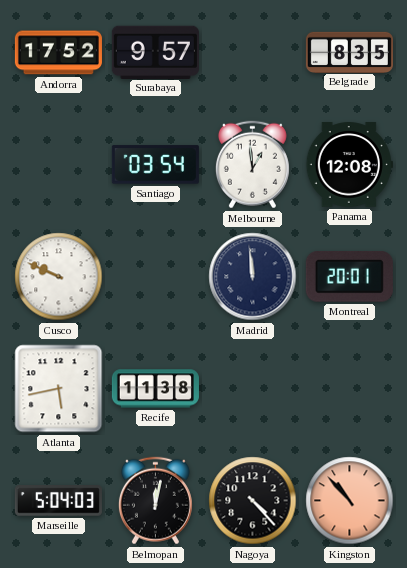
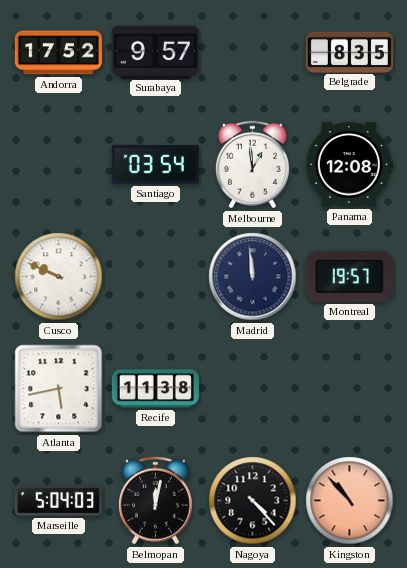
Montreal: 20:01 -> 19:57
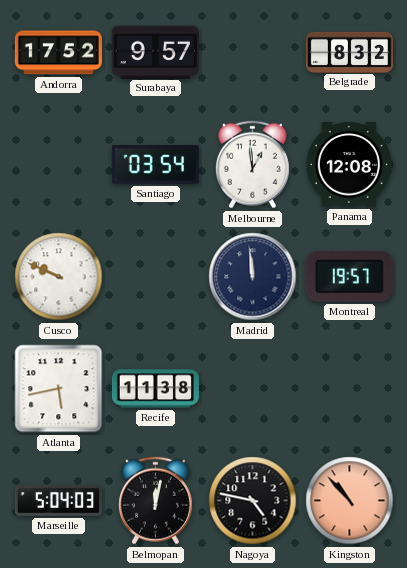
Belgrade: 8:35 -> 8:32
Nagoya: 4:23 -> 4:47
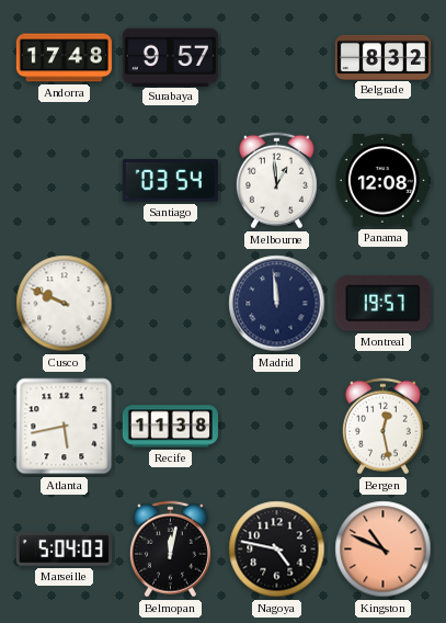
Andorra: 17:52 -> 17:48
Bergen: none -> 12:28
Kingston: 10:53 -> 10:49
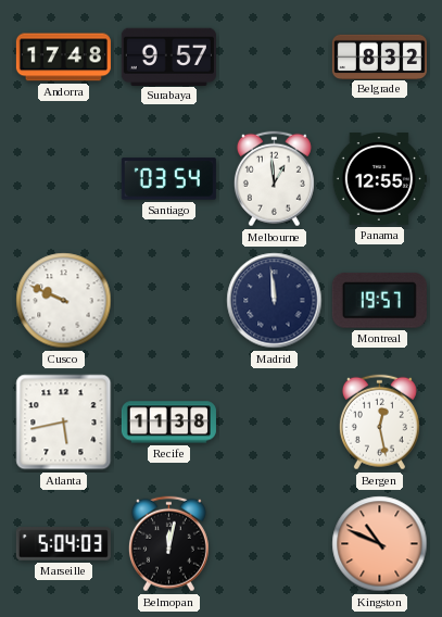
Panama: 12:08 -> 12:55
Nagoya: 4:47 -> none
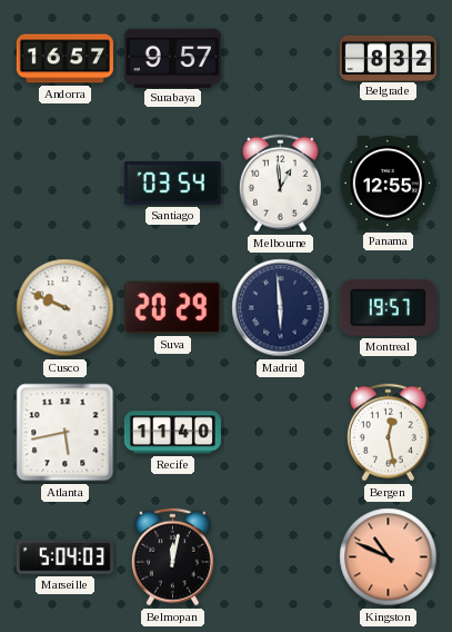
Andorra: 17:48 -> 16:57
Suva: none -> 20:29
Madrid: 11:59 -> 5:59
Recife: 11:38 -> 11:40
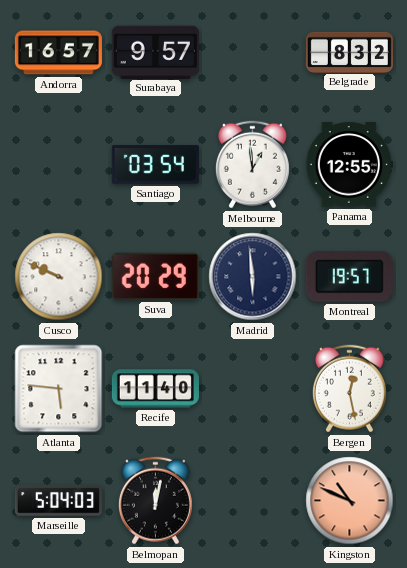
Atlanta: 5:43 -> 5:46
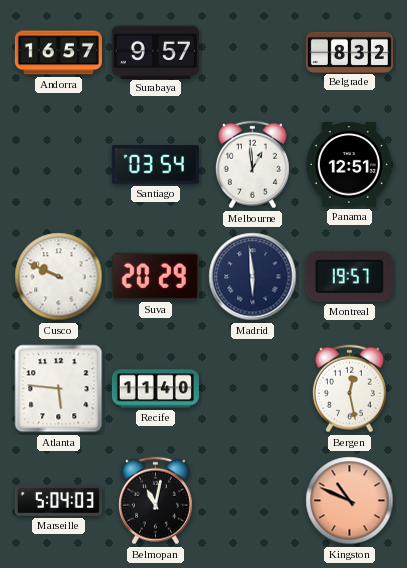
Panama: 12:55 -> 12:51
Belmopan: 12:02 -> 11:02
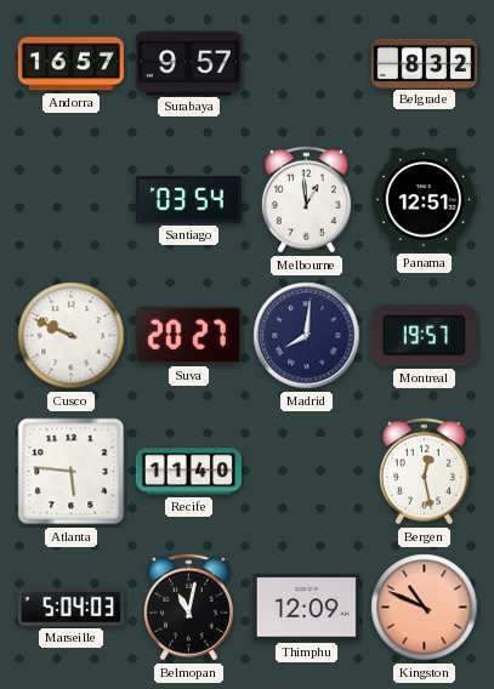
Suva: 20:29 -> 20:27
Madrid: 5:59 -> 8:01
Thimphu: none -> 12:09
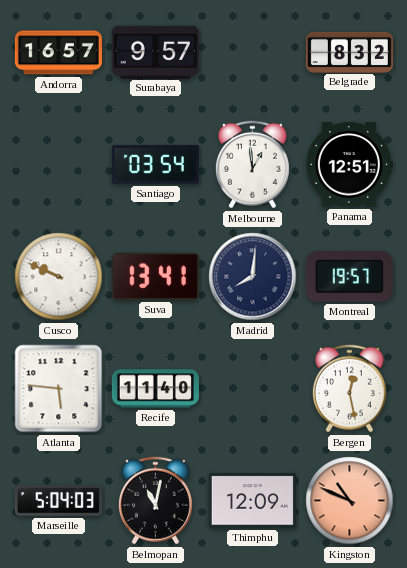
Suva: 20:27 -> 13:41
